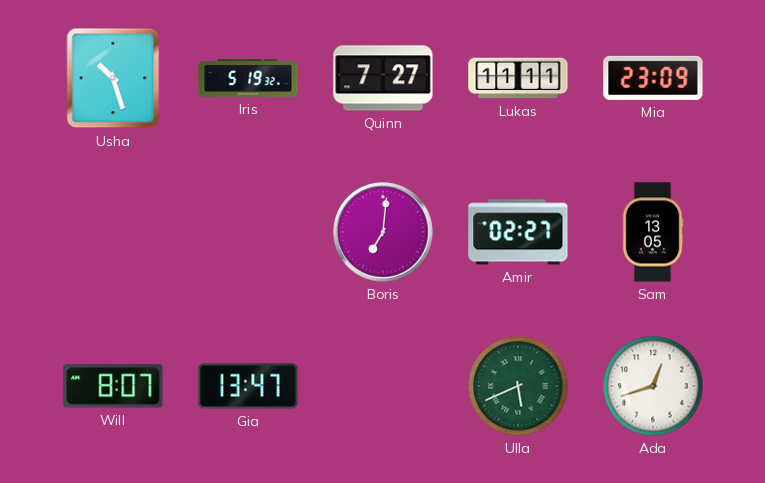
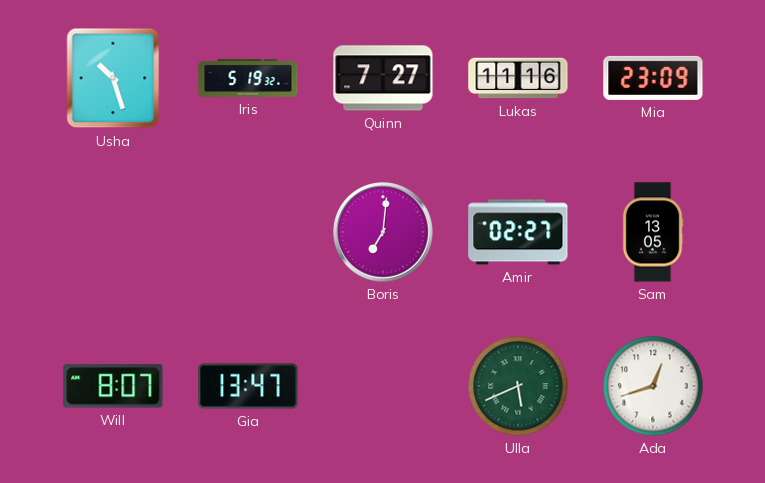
Lukas: 11:11 -> 11:16
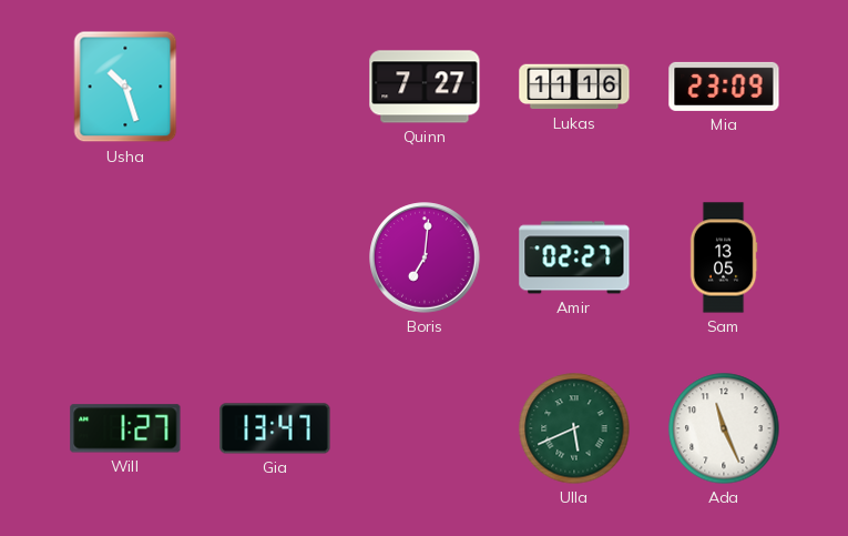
Iris: 5:19 -> none
Will: 8:07 -> 1:27
Ada: 12:42 -> 11:26
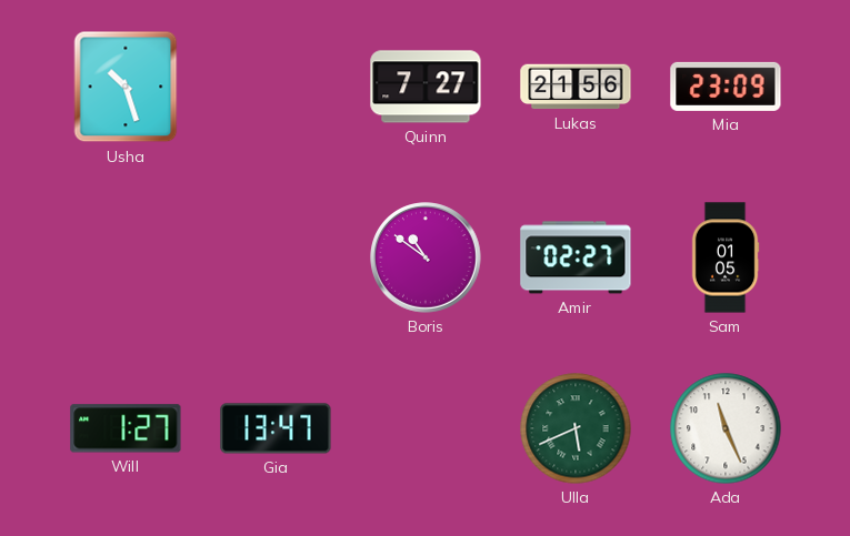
Lukas: 11:16 -> 21:56
Boris: 7:01 -> 10:51
Sam: 13:05 -> 01:05
